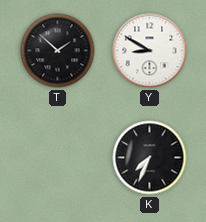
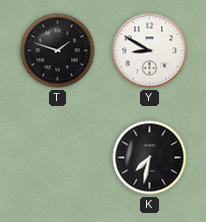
T: 1:52 -> 1:48
K: 7:34 -> 7:32
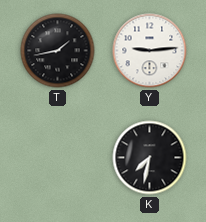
T: 1:48 -> 1:43
Y: 8:50 -> 9:14
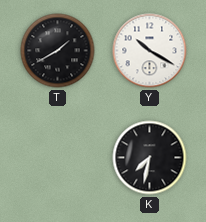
T: 1:43 -> 1:40
Y: 9:14 -> 10:20
